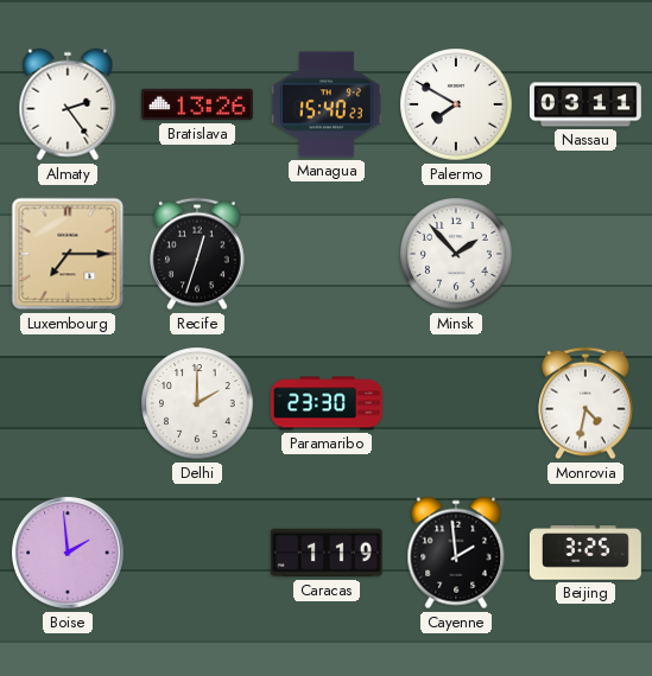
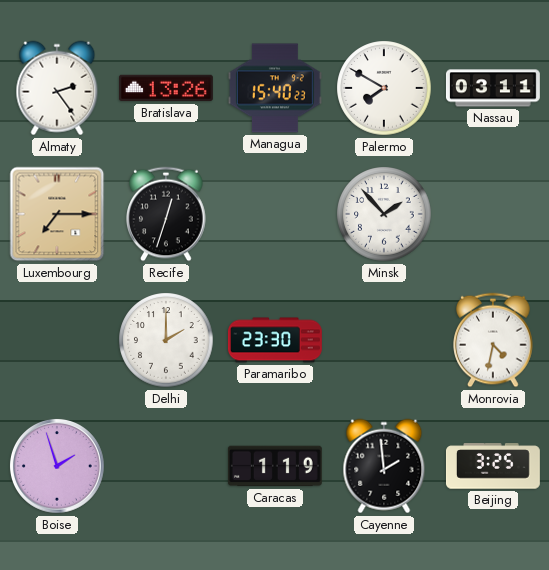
Boise: 1:59 -> 1:57
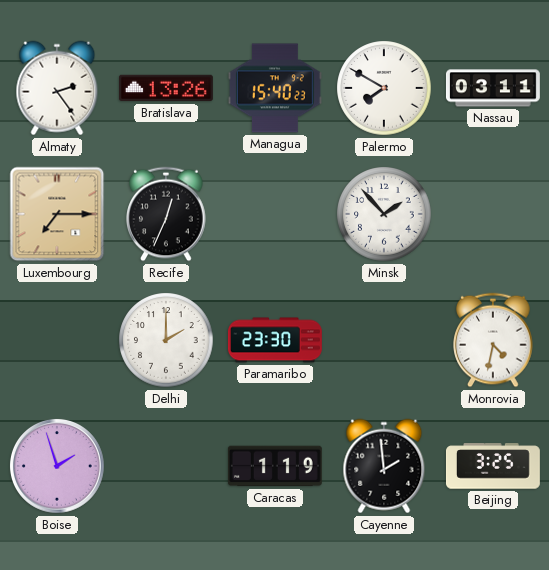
Recife: 12:33 -> 12:34
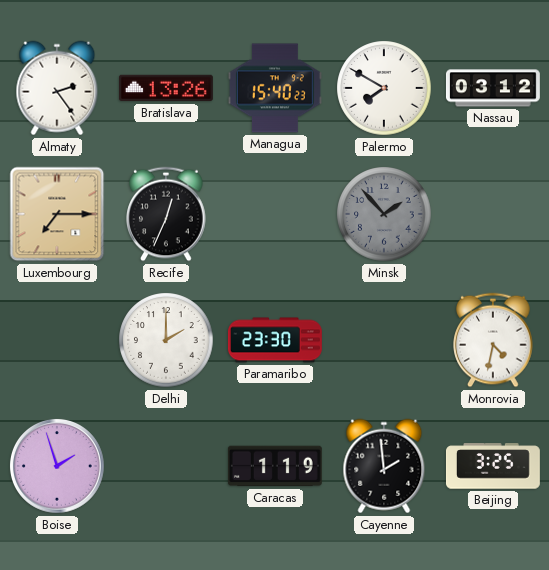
Nassau: 03:11 -> 03:12
Minsk dial: white -> grey
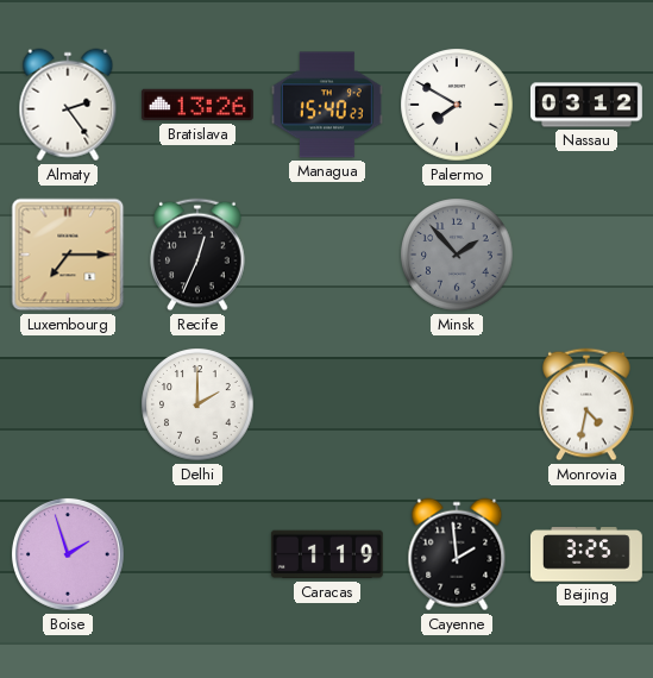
Paramaribo: 23:30 -> none
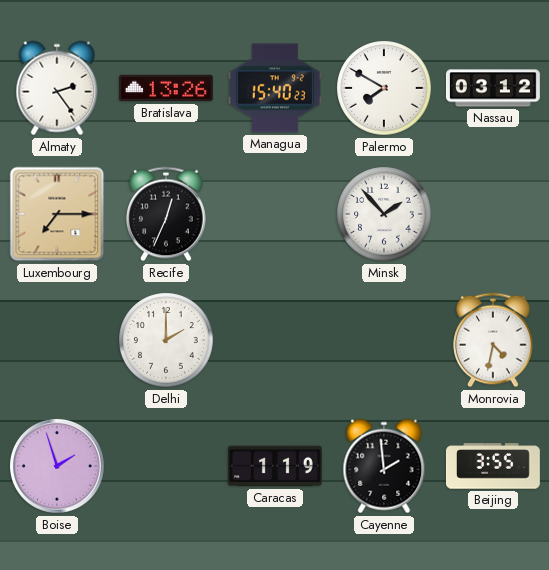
Minsk dial: grey -> white
Beijing: 3:25 -> 3:55
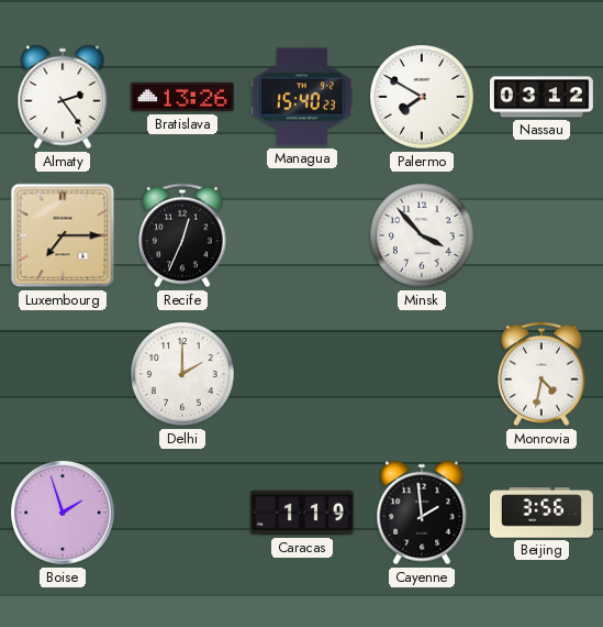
Minsk: 1:53 -> 3:53
Beijing: 3:55 -> 3:56
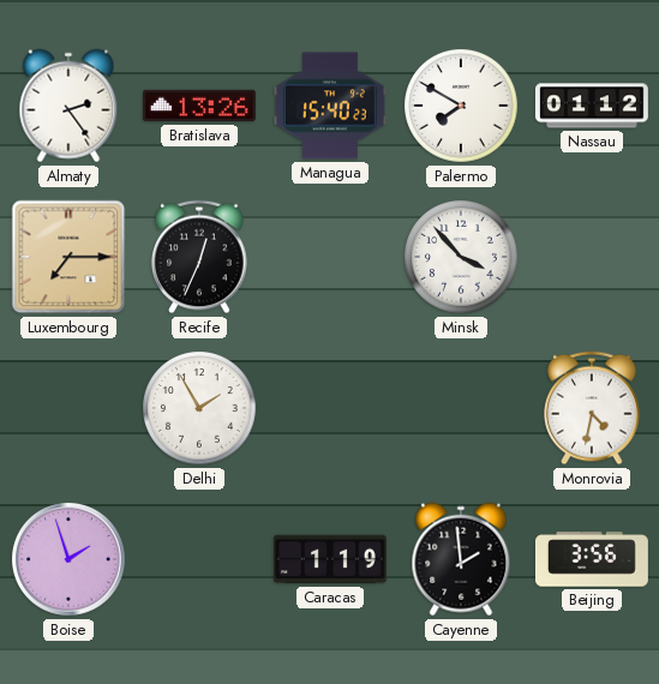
Nassau: 03:12 -> 01:12
Delhi: 2:00 -> 1:55
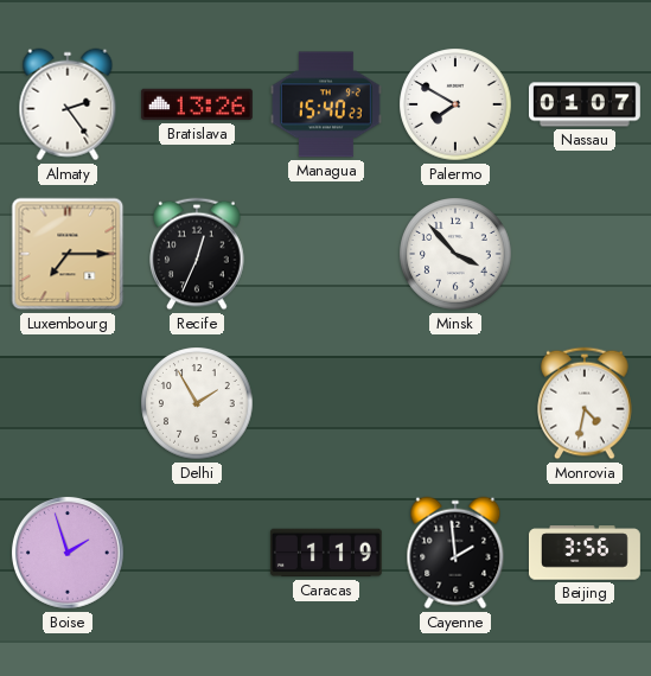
Nassau: 01:12 -> 01:07
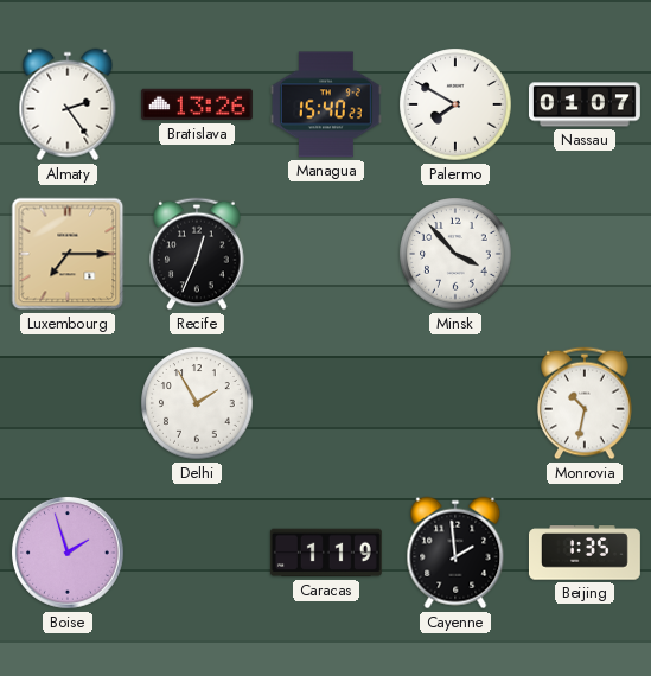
Monrovia: 4:32 -> 10:32
Beijing: 3:56 -> 1:35
